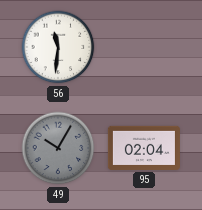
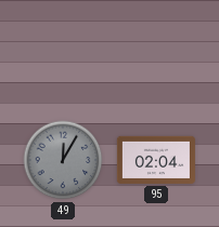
56: 11:31 -> none
49: 10:05 -> 12:05
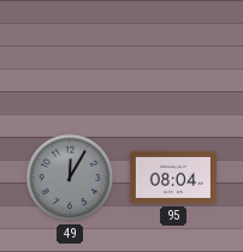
95: 02:04 -> 08:04
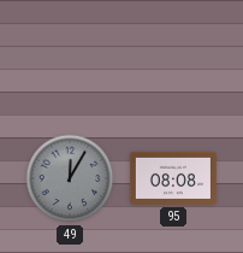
95: 08:04 -> 08:08
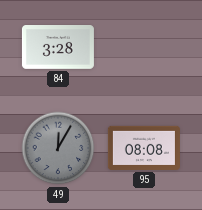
84: none -> 3:28
